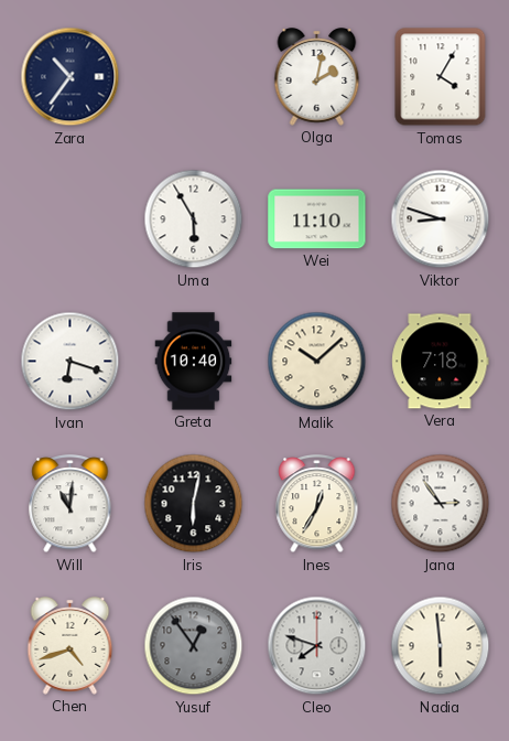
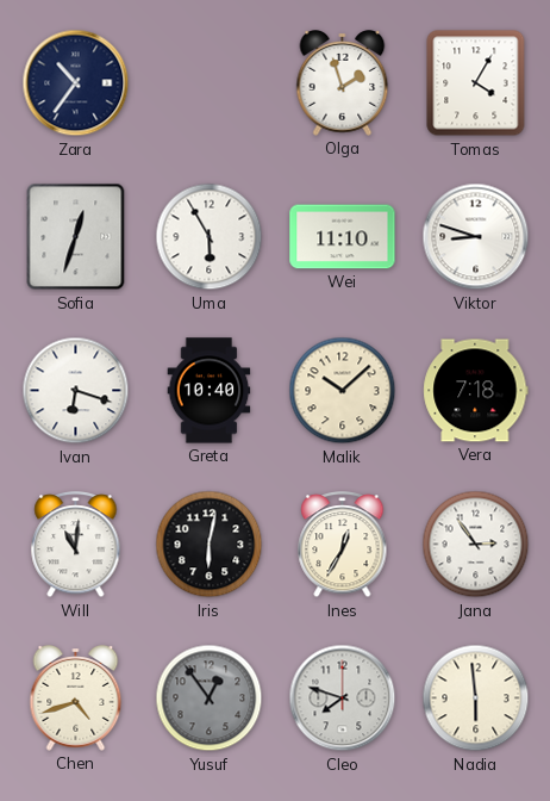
Olga: 2:02 -> 1:57
Sofia: none -> 12:33
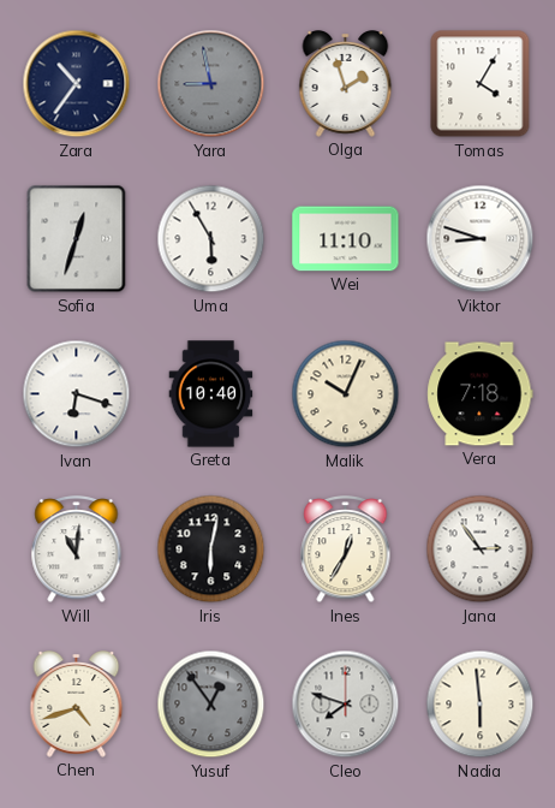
Yara: none -> 8:58
Malik: 10:08 -> 10:04
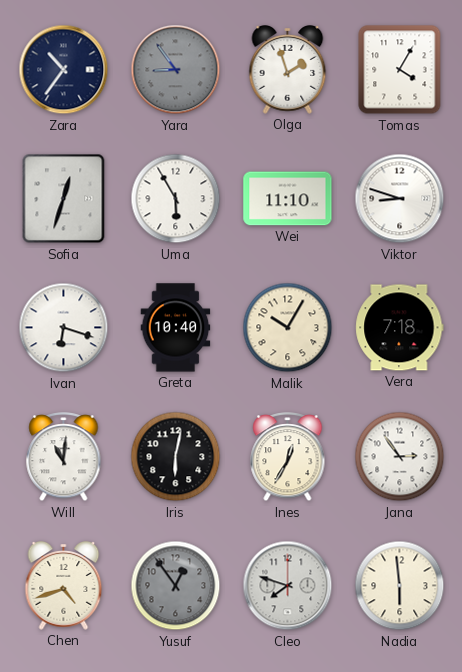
Yara: 8:58 -> 8:54
Malik: 10:04 -> 10:05
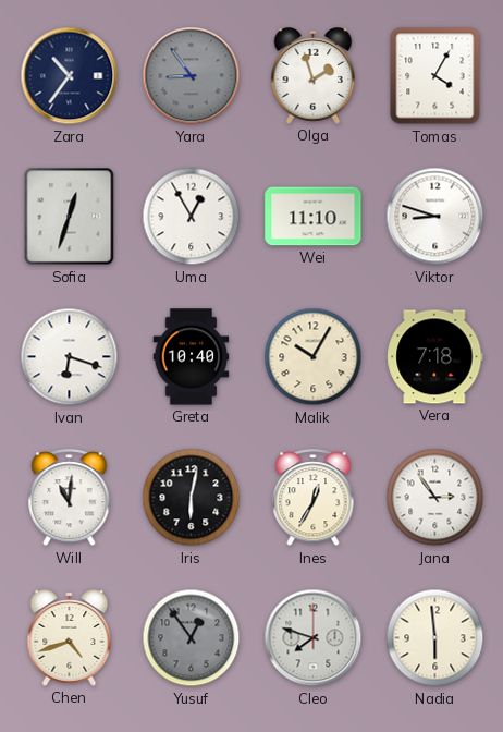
Uma: 5:55 -> 12:55
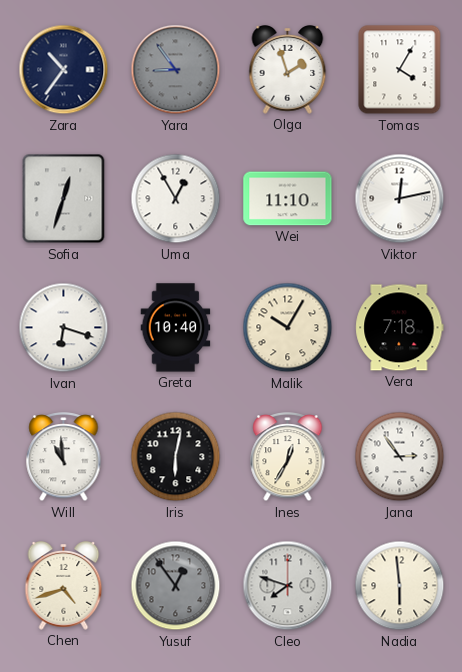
Viktor: 8:48 -> 12:13
Will: 11:01 -> 10:59
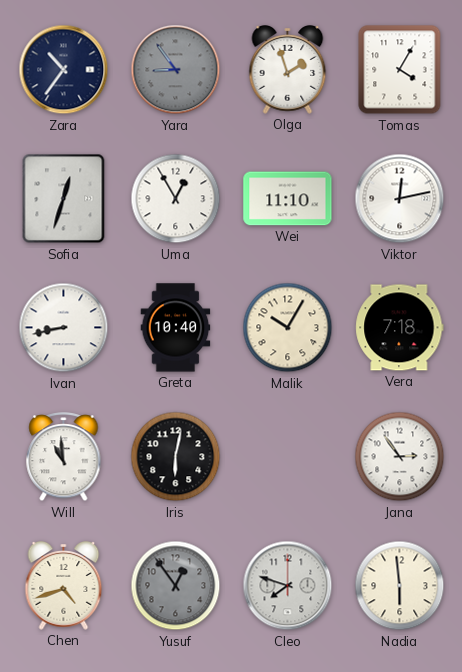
Ivan: 6:18 -> 8:43
Ines: 12:35 -> none
